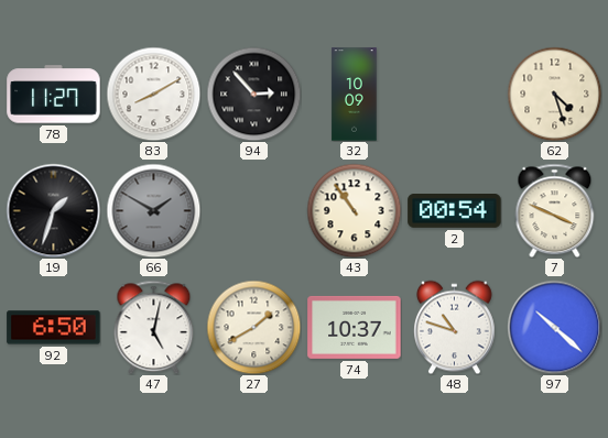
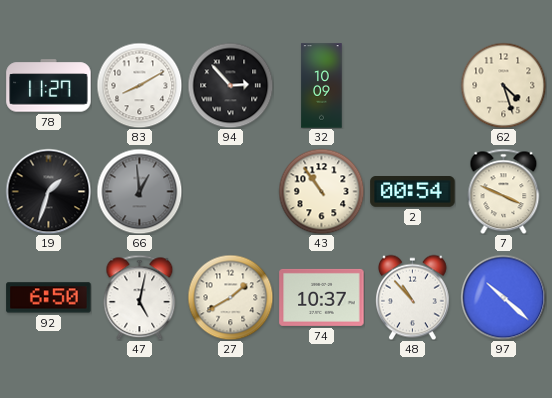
66: 1:50 -> 12:59
48: 10:48 -> 10:53
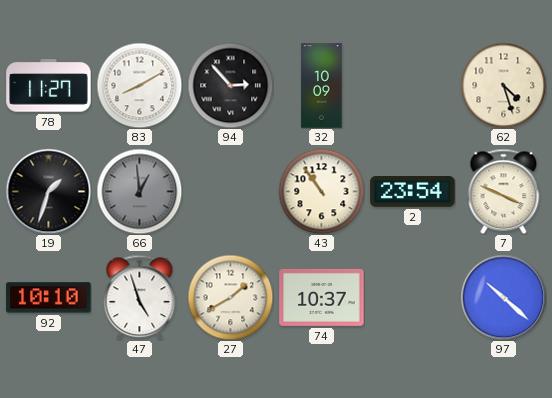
2: 00:54 -> 23:54
92: 6:50 -> 10:10
47: 5:02 -> 4:57
48: 10:53 -> none
